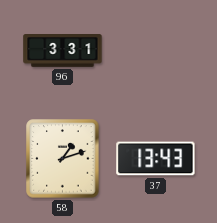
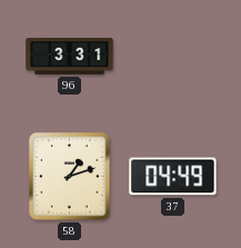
37: 13:43 -> 04:49
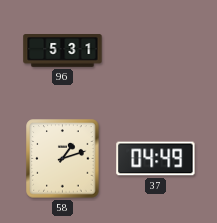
96: 3:31 -> 5:31
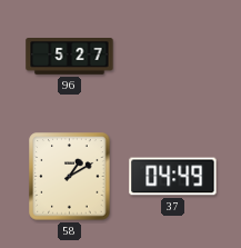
96: 5:31 -> 5:27
58: 1:12 -> 1:10
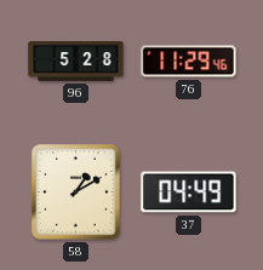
96: 5:27 -> 5:28
76: none -> 11:29
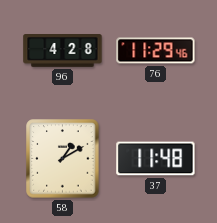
96: 5:28 -> 4:28
37: 04:49 -> 11:48
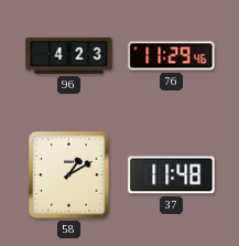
96: 4:28 -> 4:23
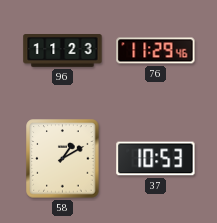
96: 4:23 -> 11:23
37: 11:48 -> 10:53
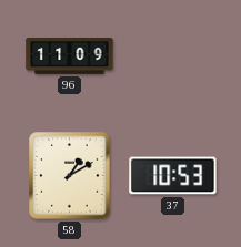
96: 11:23 -> 11:09
76: 11:29 -> none
